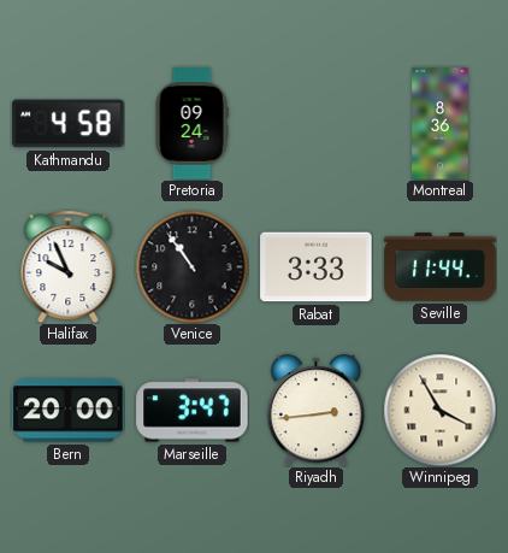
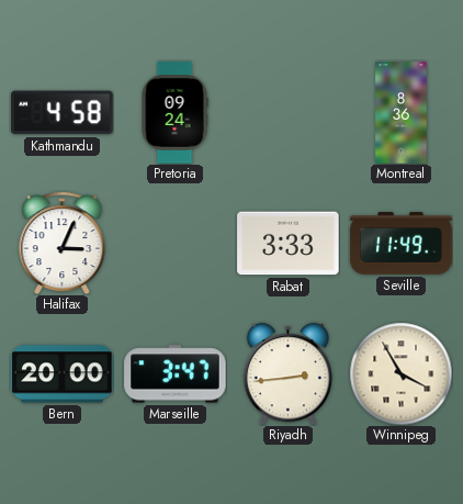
Halifax: 9:56 -> 3:04
Venice: 10:54 -> none
Seville: 11:44 -> 11:49
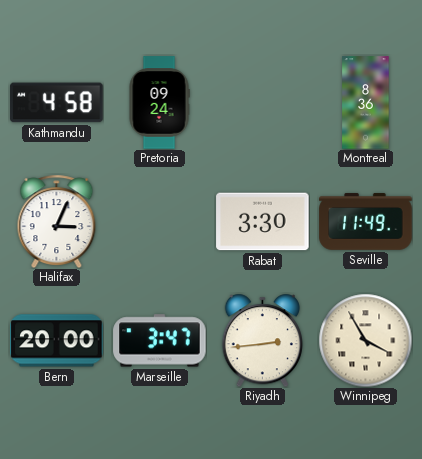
Rabat: 3:33 -> 3:30
